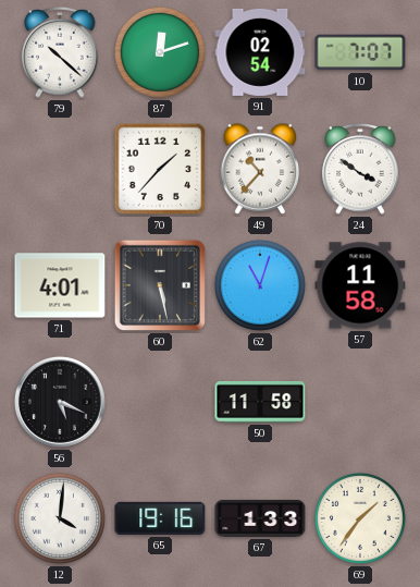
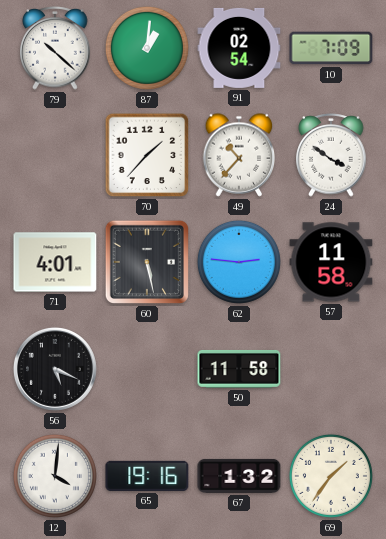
87: 12:12 -> 1:01
10: 7:07 -> 7:09
62: 11:03 -> 2:46
67: 1:33 -> 1:32
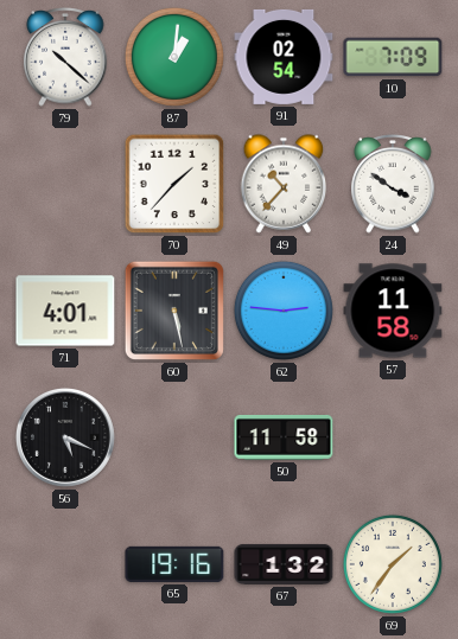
12: 4:01 -> none
